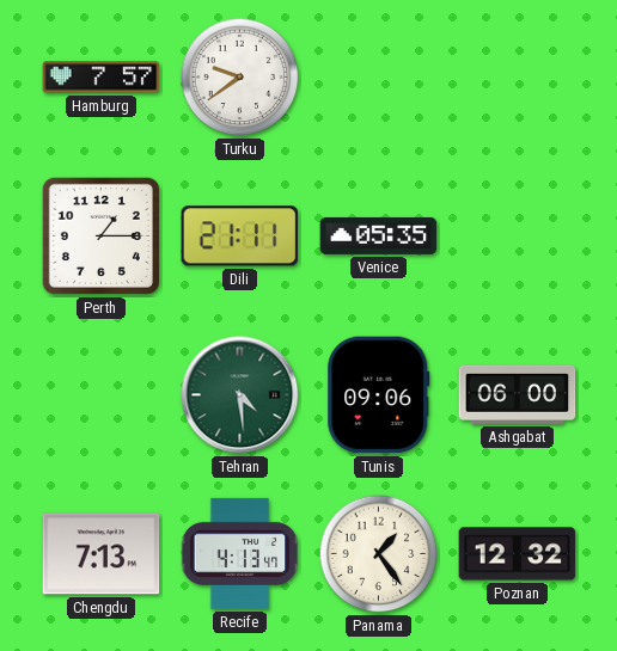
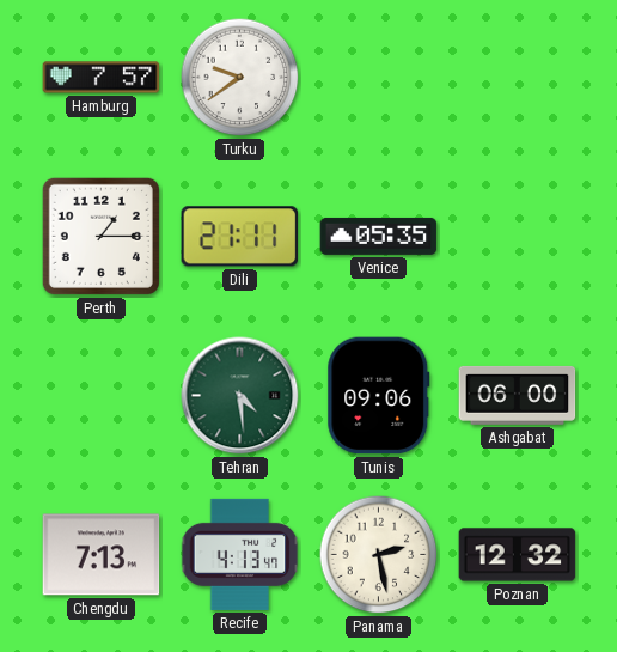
Panama: 1:24 -> 2:28
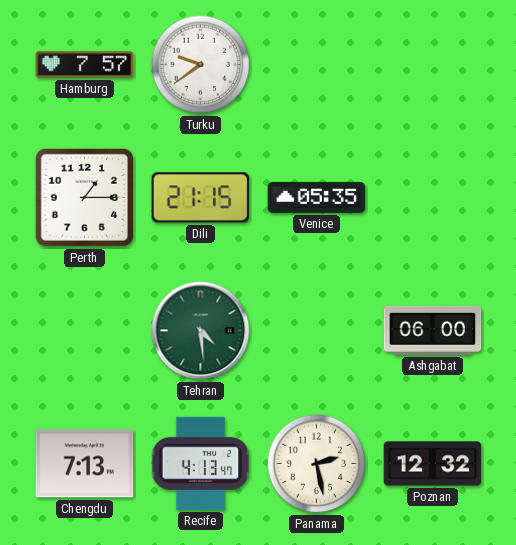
Dili: 21:11 -> 21:15
Tunis: 09:06 -> none
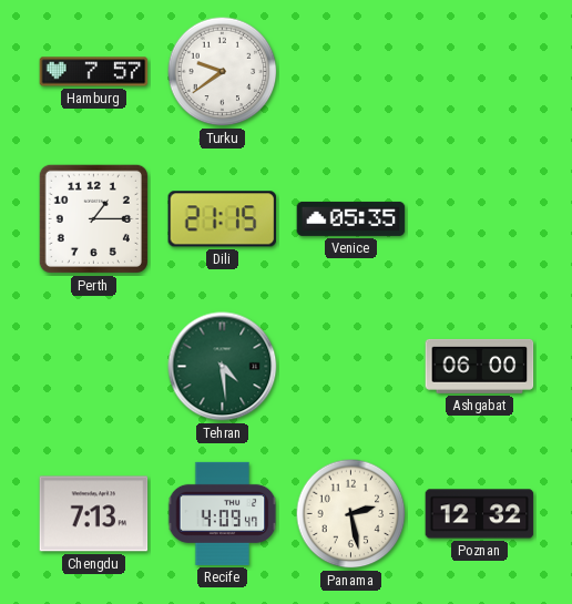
Recife: 4:13 -> 4:09
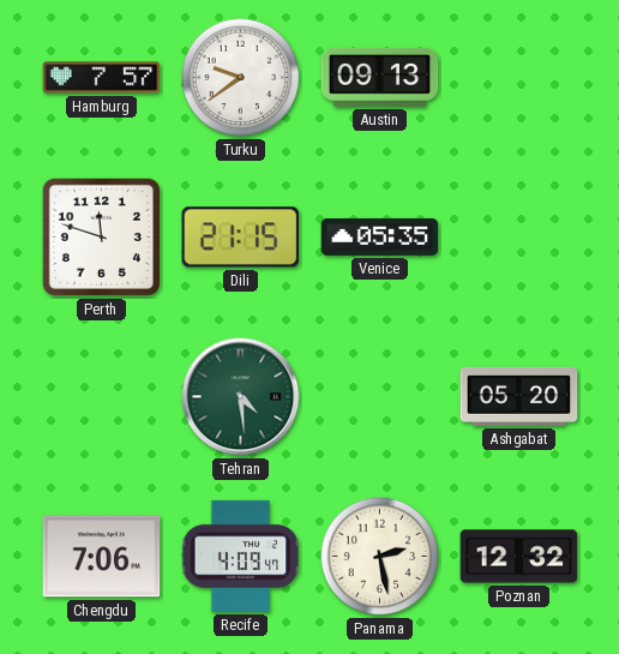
Austin: none -> 09:13
Perth: 1:15 -> 11:48
Ashgabat: 06:00 -> 05:20
Chengdu: 7:13 -> 7:06
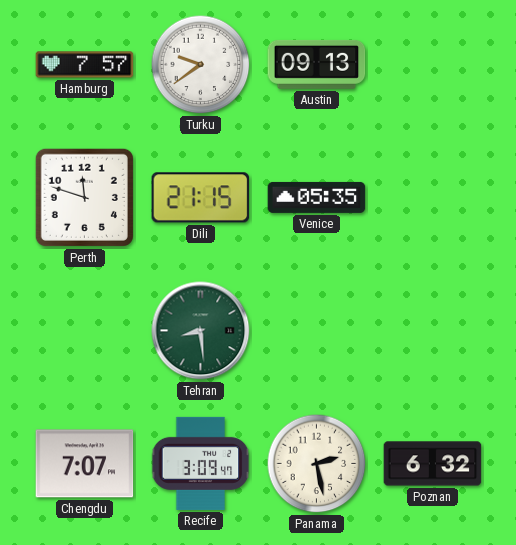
Tehran: 4:29 -> 8:29
Ashgabat: 05:20 -> none
Chengdu: 7:06 -> 7:07
Recife: 4:09 -> 3:09
Poznan: 12:32 -> 6:32
